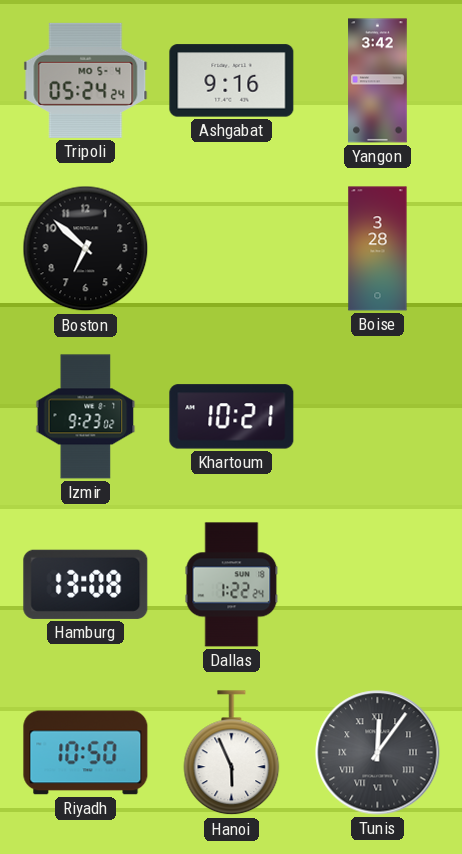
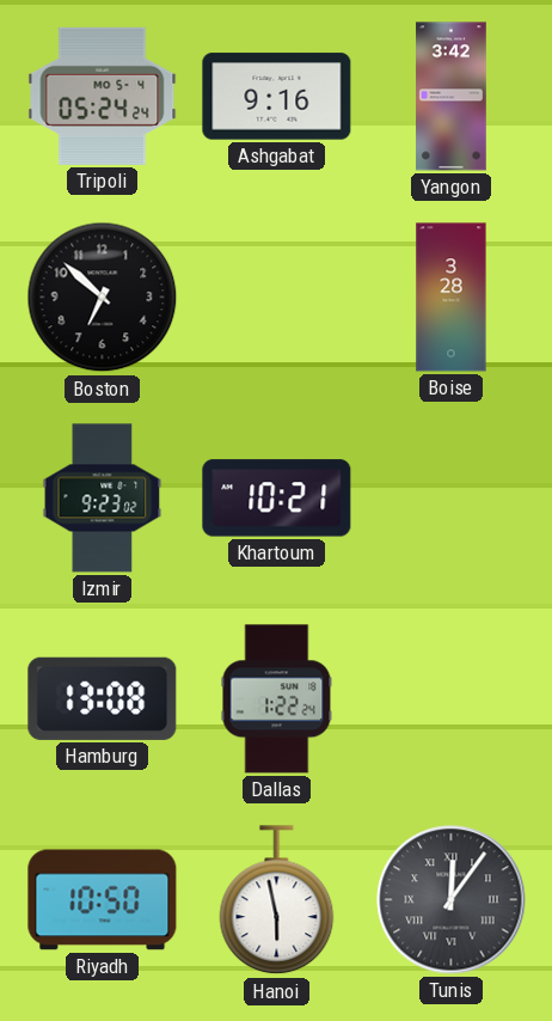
Hanoi: 5:56 -> 5:58
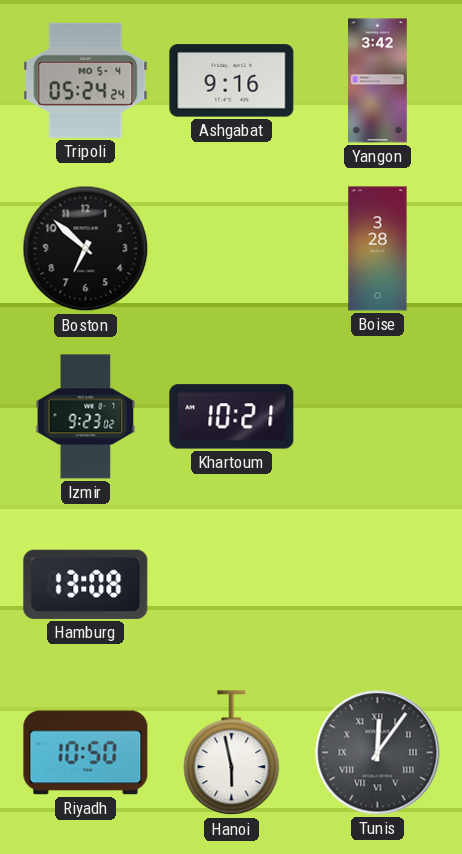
Dallas: 1:22 -> none
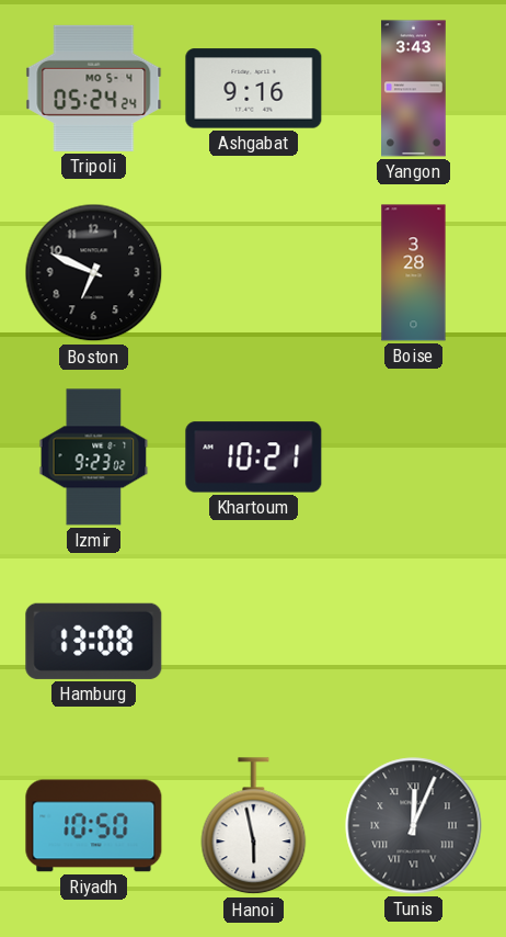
Yangon: 3:42 -> 3:43
Boston: 6:52 -> 6:49
Tunis: 12:06 -> 12:04
